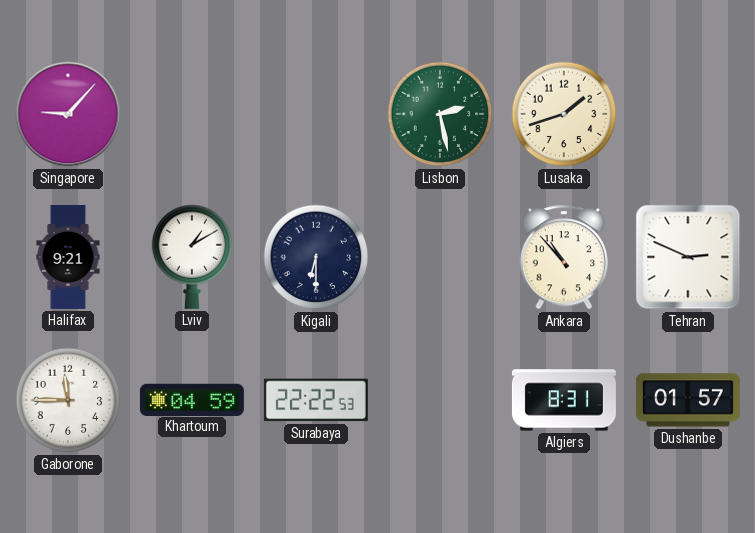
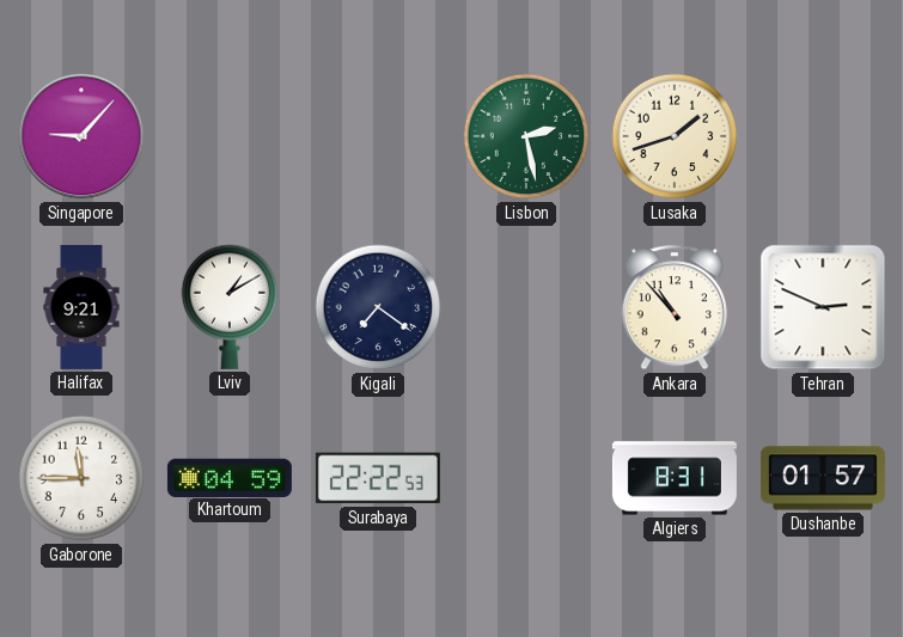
Kigali: 6:30 -> 7:21
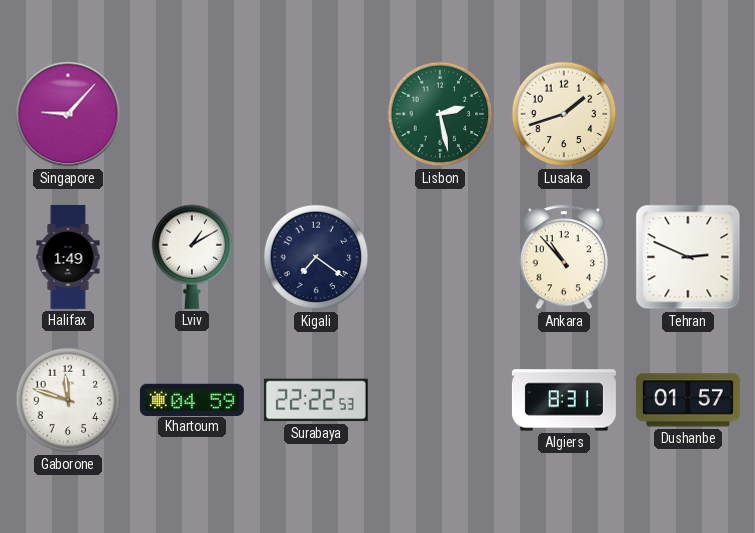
Halifax: 9:21 -> 1:49
Gaborone: 11:45 -> 11:48
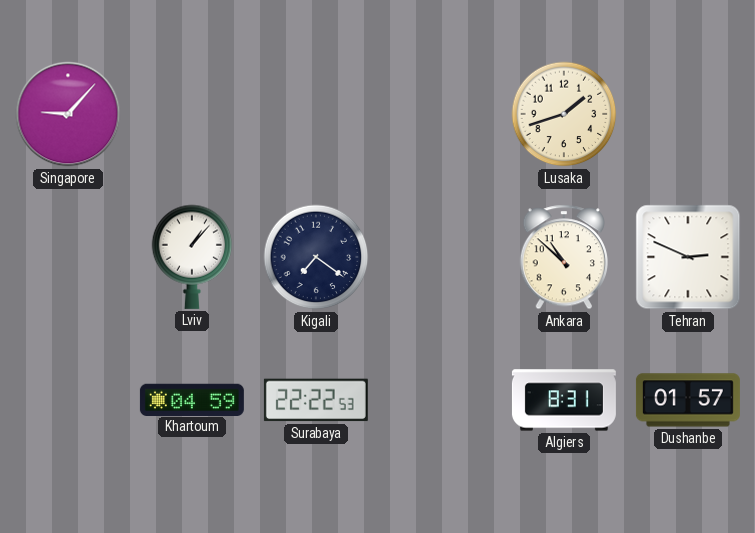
Lisbon: 2:28 -> none
Halifax: 1:49 -> none
Lviv: 1:10 -> 1:07
Ankara: 10:53 -> 10:52
Gaborone: 11:48 -> none
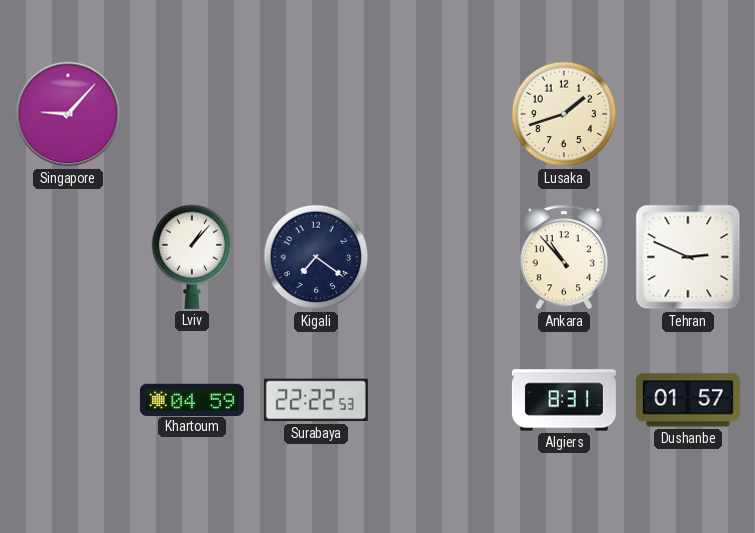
Ankara: 10:52 -> 10:53
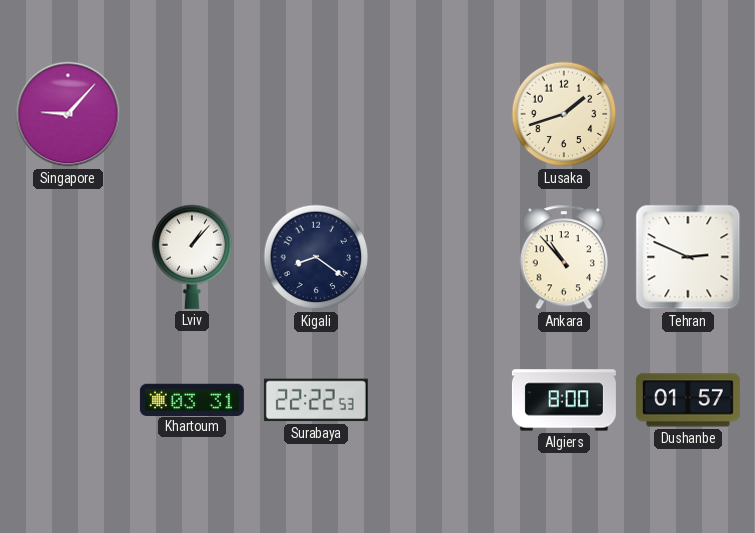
Kigali: 7:21 -> 8:21
Khartoum: 04:59 -> 03:31
Algiers: 8:31 -> 8:00
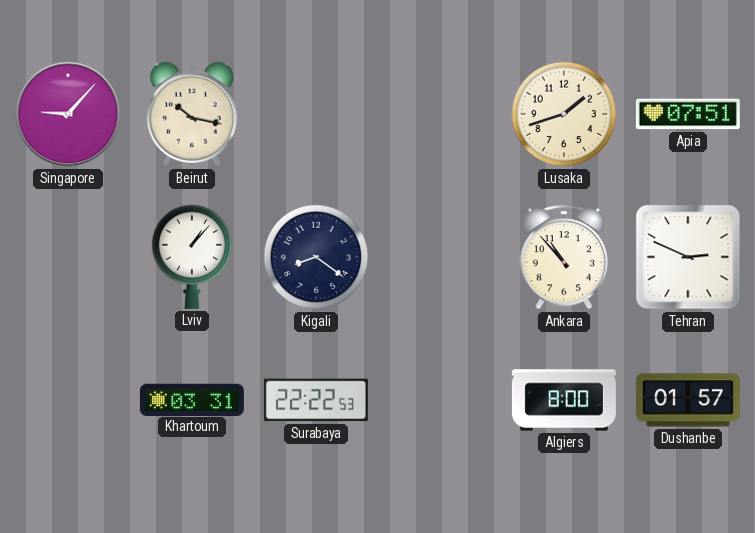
Beirut: none -> 10:17
Apia: none -> 07:51
